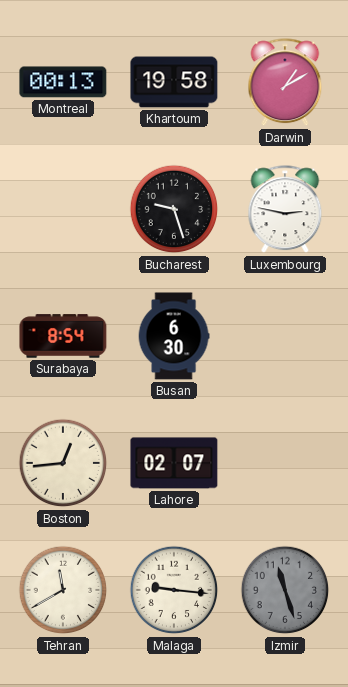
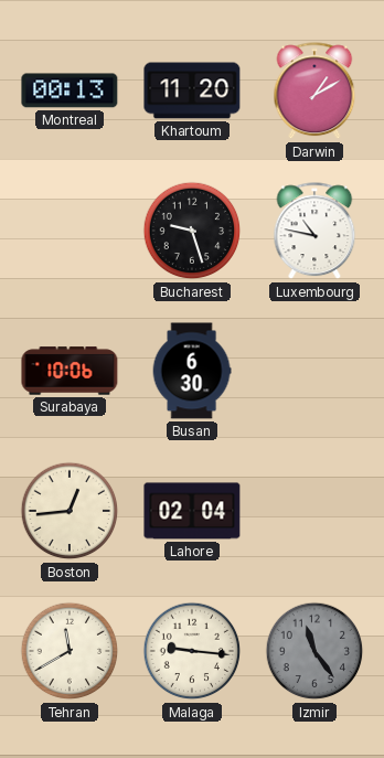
Khartoum: 19:58 -> 11:20
Luxembourg: 2:47 -> 10:47
Surabaya: 8:54 -> 10:06
Lahore: 02:07 -> 02:04
Izmir: 11:27 -> 11:24
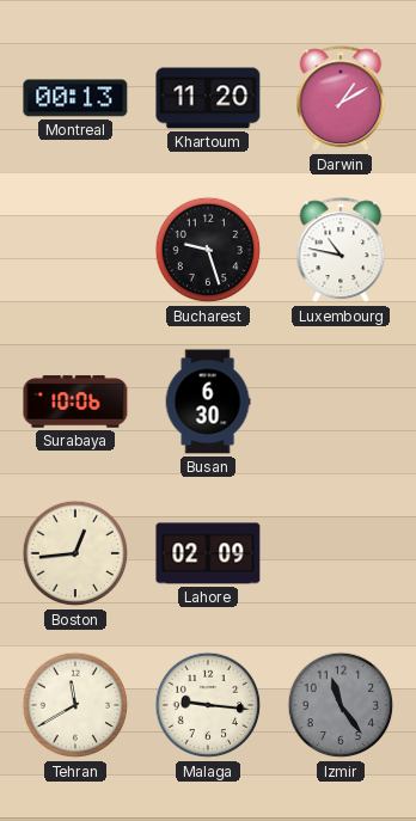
Lahore: 02:04 -> 02:09
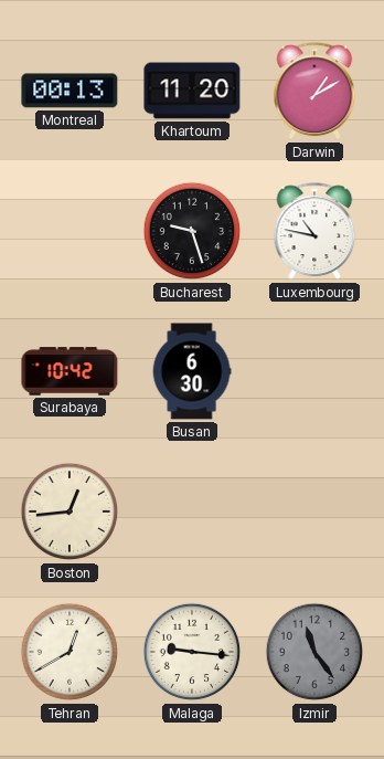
Surabaya: 10:06 -> 10:42
Lahore: 02:09 -> none
Tehran: 11:40 -> 12:40
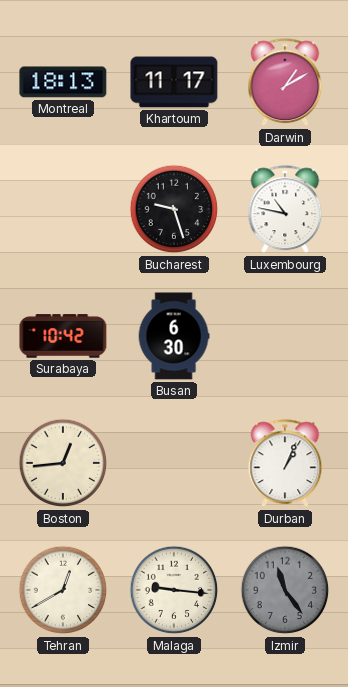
Montreal: 00:13 -> 18:13
Khartoum: 11:20 -> 11:17
Durban: none -> 1:04
